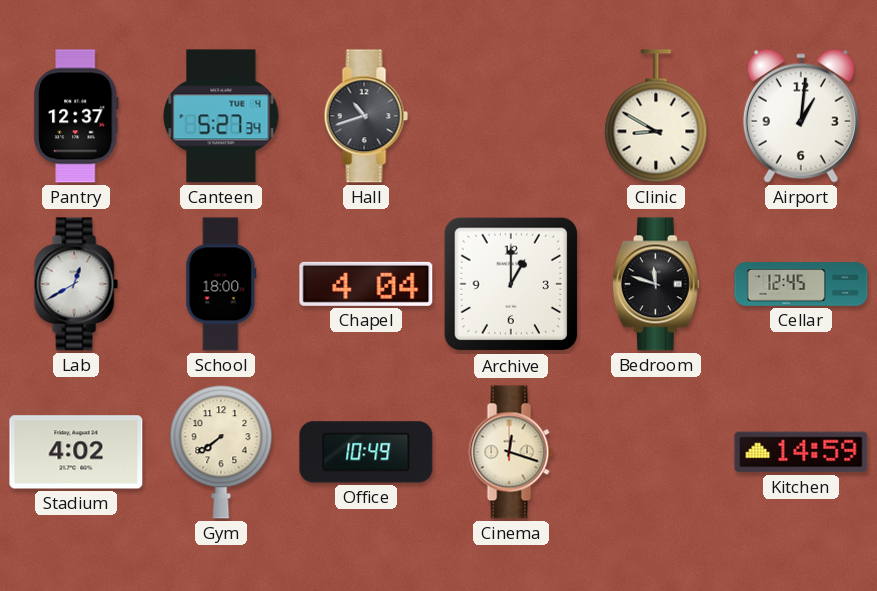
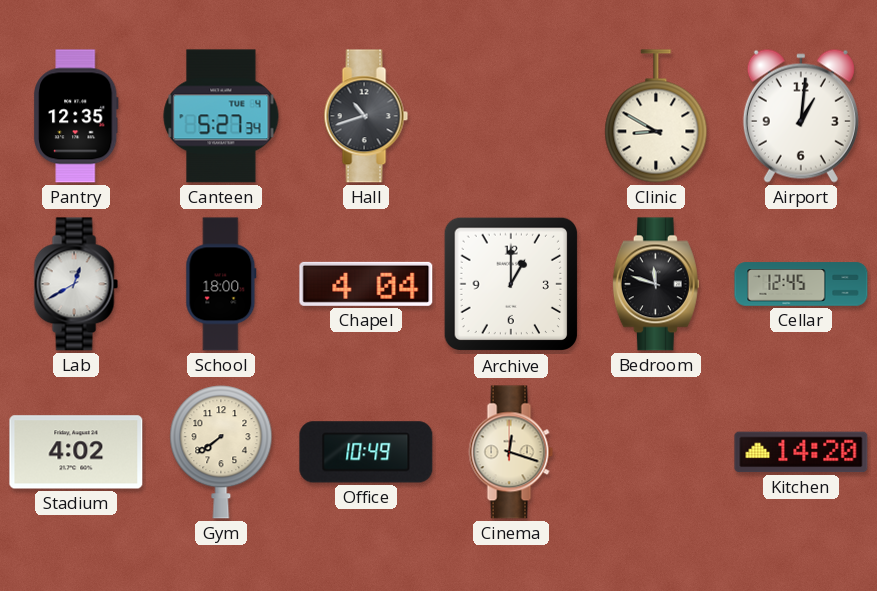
Pantry: 12:37 -> 12:35
Kitchen: 14:59 -> 14:20
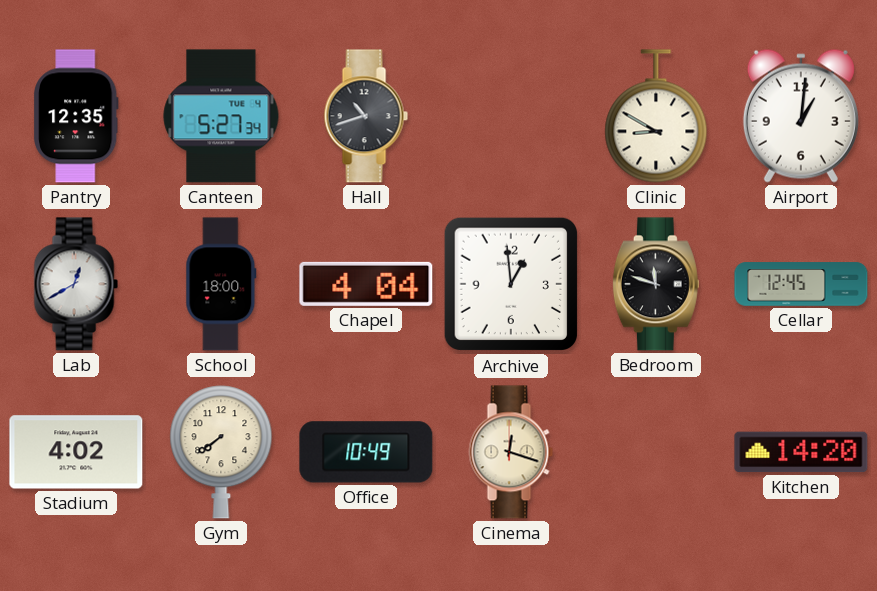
Archive: 1:00 -> 12:59
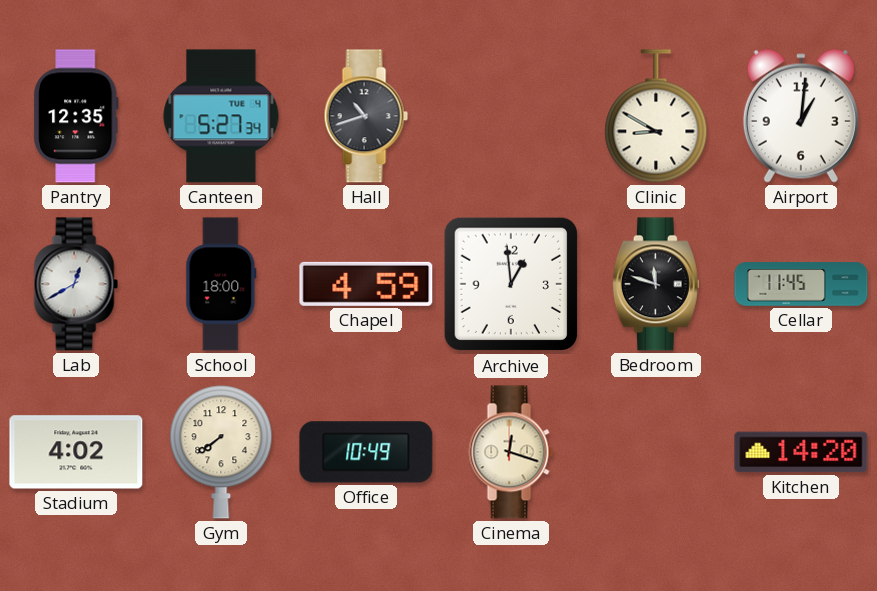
Chapel: 4:04 -> 4:59
Cellar: 12:45 -> 11:45
